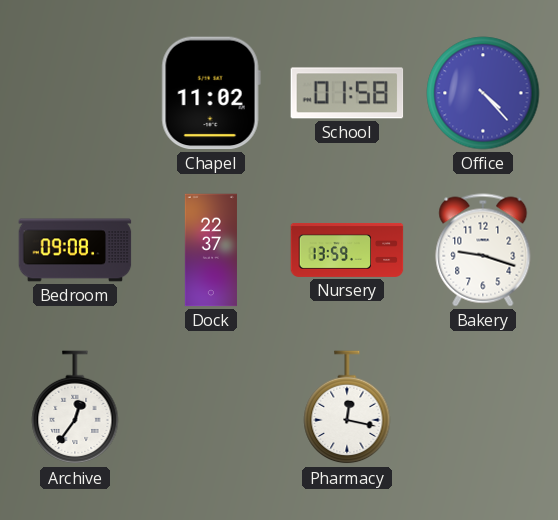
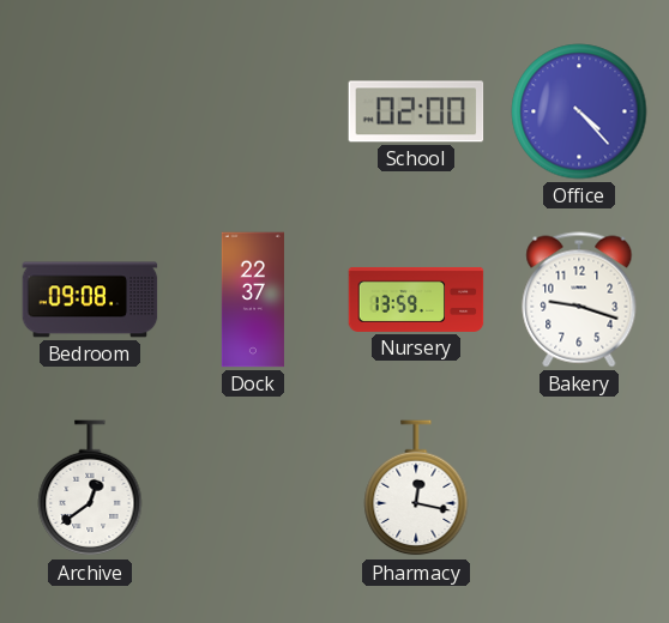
Chapel: 11:02 -> none
School: 01:58 -> 02:00
Archive: 12:36 -> 12:39
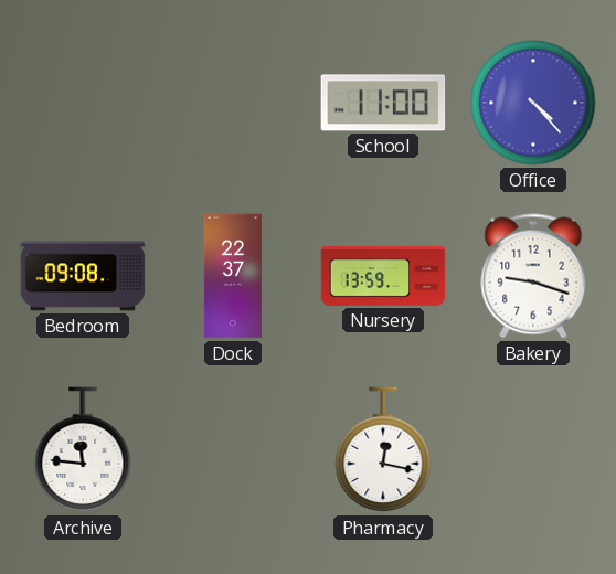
School: 02:00 -> 11:00
Archive: 12:39 -> 11:46
